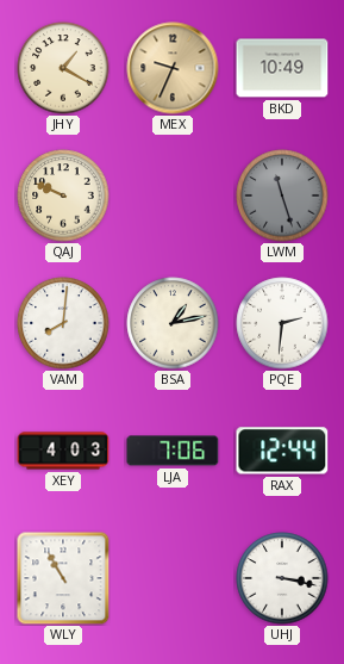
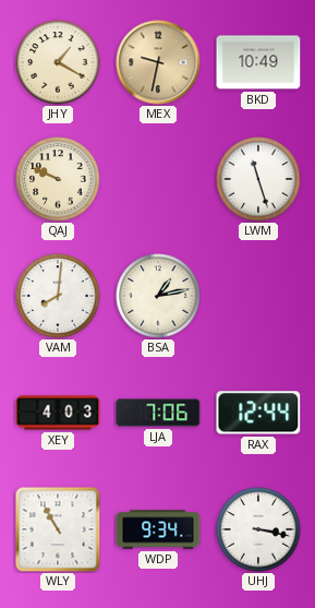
MEX: 9:34 -> 9:32
LWM dial: grey -> white
PQE: 2:31 -> none
WDP: none -> 9:34
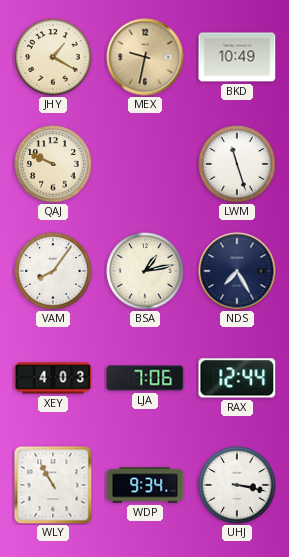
VAM: 8:01 -> 8:06
NDS: none -> 7:25
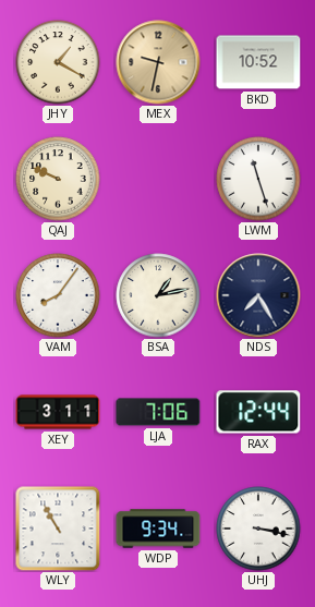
BKD: 10:49 -> 10:52
XEY: 4:03 -> 3:11
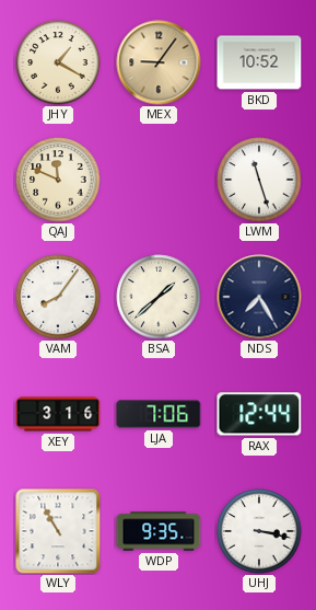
MEX: 9:32 -> 9:06
QAJ: 9:49 -> 11:49
BSA: 1:13 -> 1:38
XEY: 3:11 -> 3:16
WDP: 9:34 -> 9:35
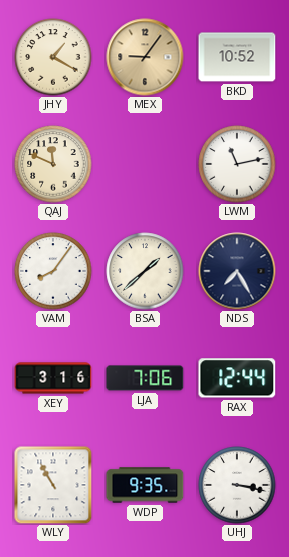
LWM: 11:27 -> 11:13
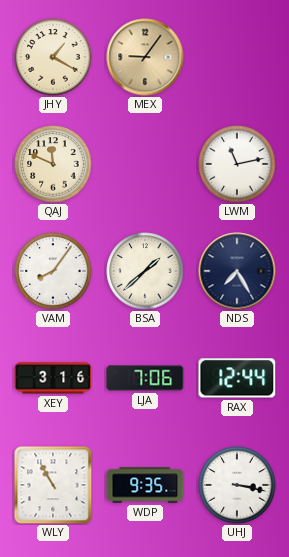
BKD: 10:52 -> none
